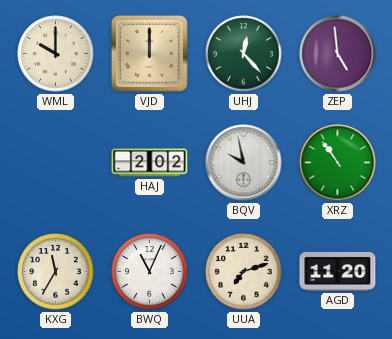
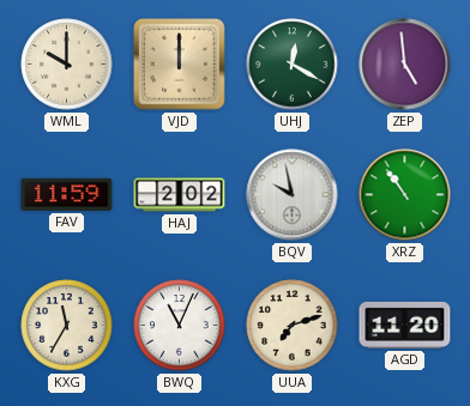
UHJ: 12:23 -> 12:20
FAV: none -> 11:59
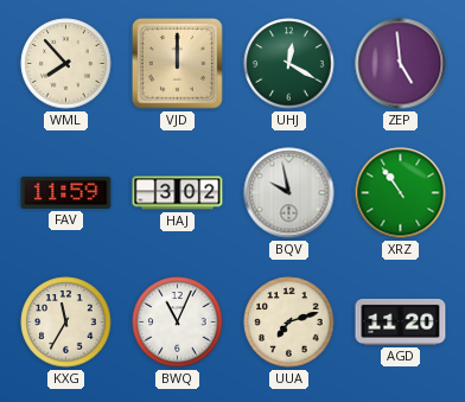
WML: 10:00 -> 7:53
HAJ: 2:02 -> 3:02
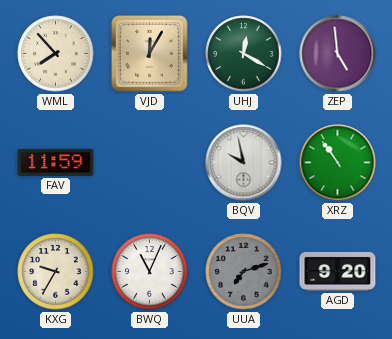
VJD: 12:00 -> 12:05
HAJ: 3:02 -> none
KXG: 11:35 -> 9:35
UUA dial: cream -> grey
AGD: 11:20 -> 9:20
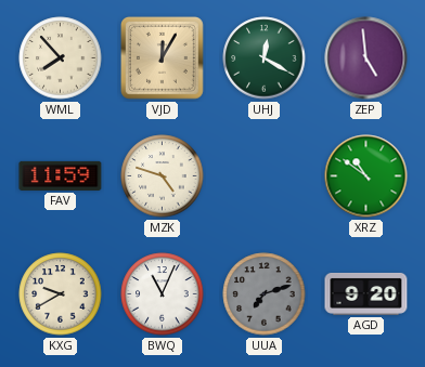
MZK: none -> 4:48
BQV: 9:58 -> none
XRZ: 10:54 -> 10:51
KXG: 9:35 -> 9:40
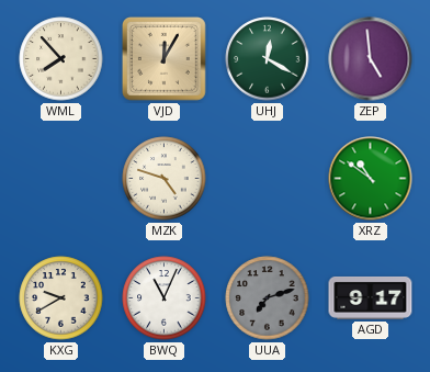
FAV: 11:59 -> none
AGD: 9:20 -> 9:17
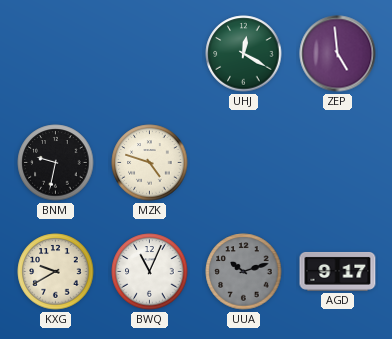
WML: 7:53 -> none
VJD: 12:05 -> none
BNM: none -> 9:32
XRZ: 10:51 -> none
UUA: 7:12 -> 10:12
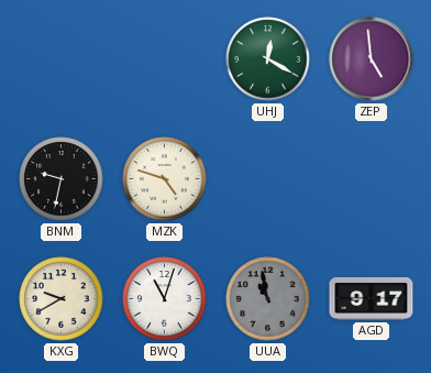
BWQ: 11:04 -> 11:03
UUA: 10:12 -> 10:58
